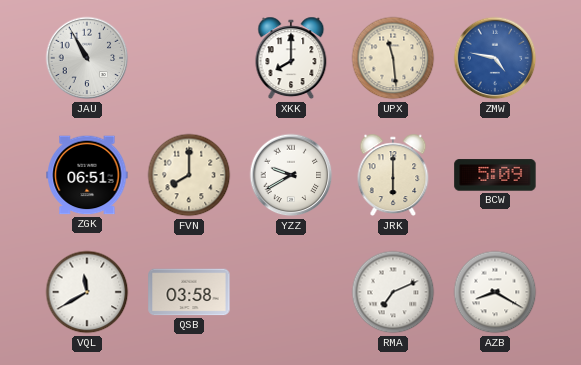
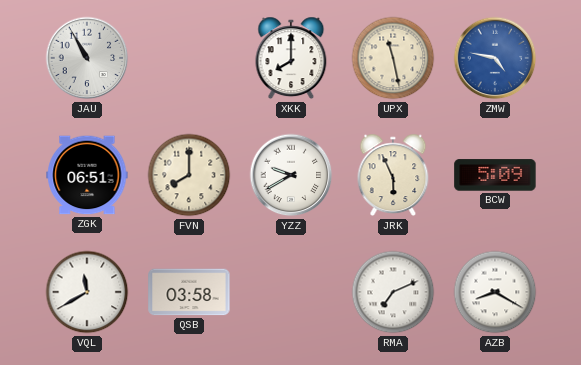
UPX: 11:29 -> 11:28
JRK: 6:00 -> 5:56
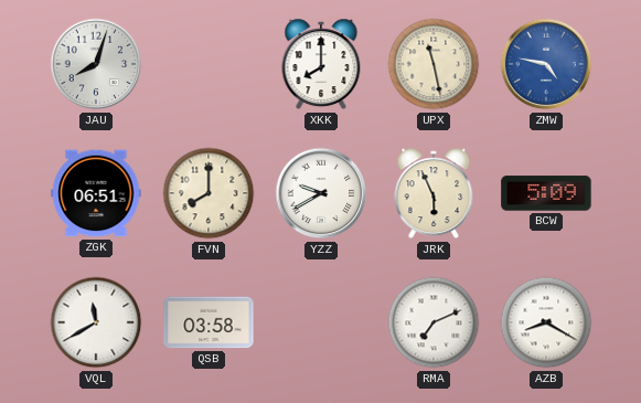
JAU: 10:55 -> 8:03
